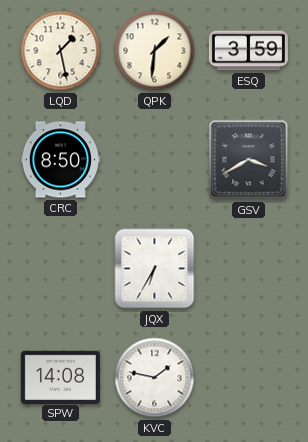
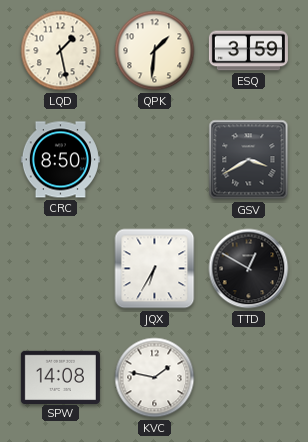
TTD: none -> 12:50
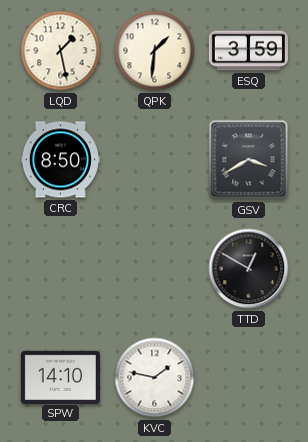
JQX: 6:35 -> none
SPW: 14:08 -> 14:10
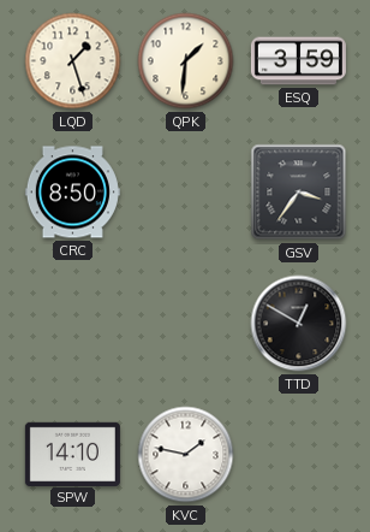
LQD: 1:28 -> 1:27
GSV: 3:40 -> 3:36
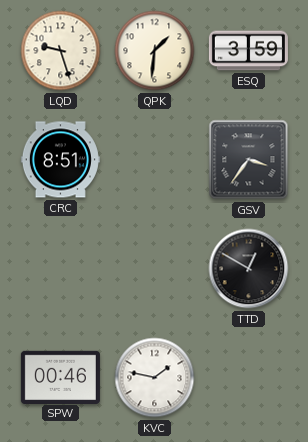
LQD: 1:27 -> 9:27
CRC: 8:50 -> 8:51
SPW: 14:10 -> 00:46
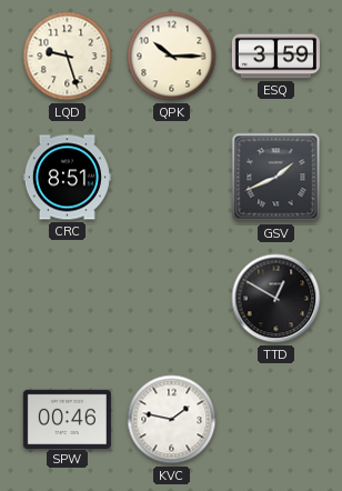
QPK: 1:31 -> 10:15
GSV: 3:36 -> 1:41
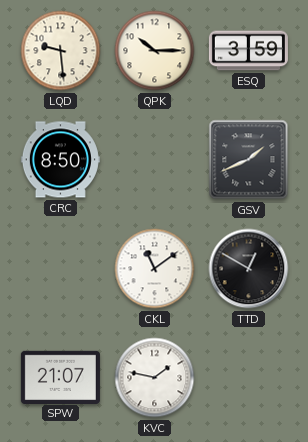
LQD: 9:27 -> 9:29
CRC: 8:51 -> 8:50
CKL: none -> 11:09
SPW: 00:46 -> 21:07
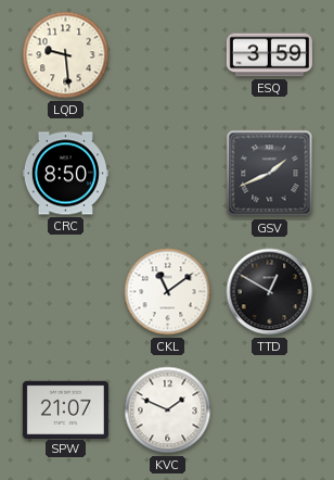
QPK: 10:15 -> none
KVC: 1:47 -> 1:49
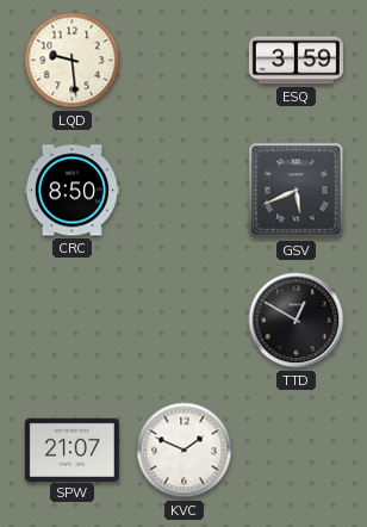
GSV: 1:41 -> 5:41
CKL: 11:09 -> none
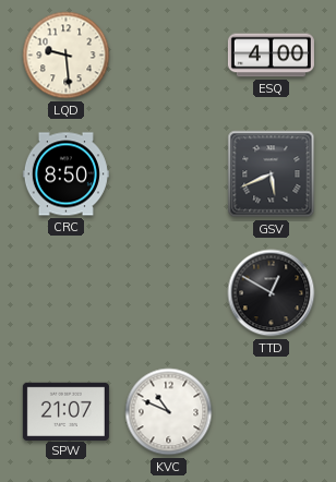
ESQ: 3:59 -> 4:00
KVC: 1:49 -> 10:49
